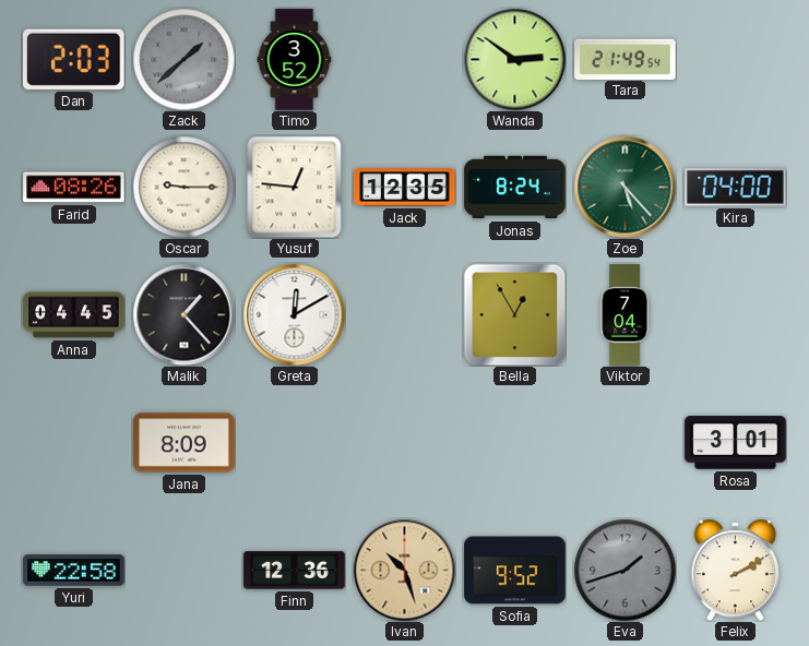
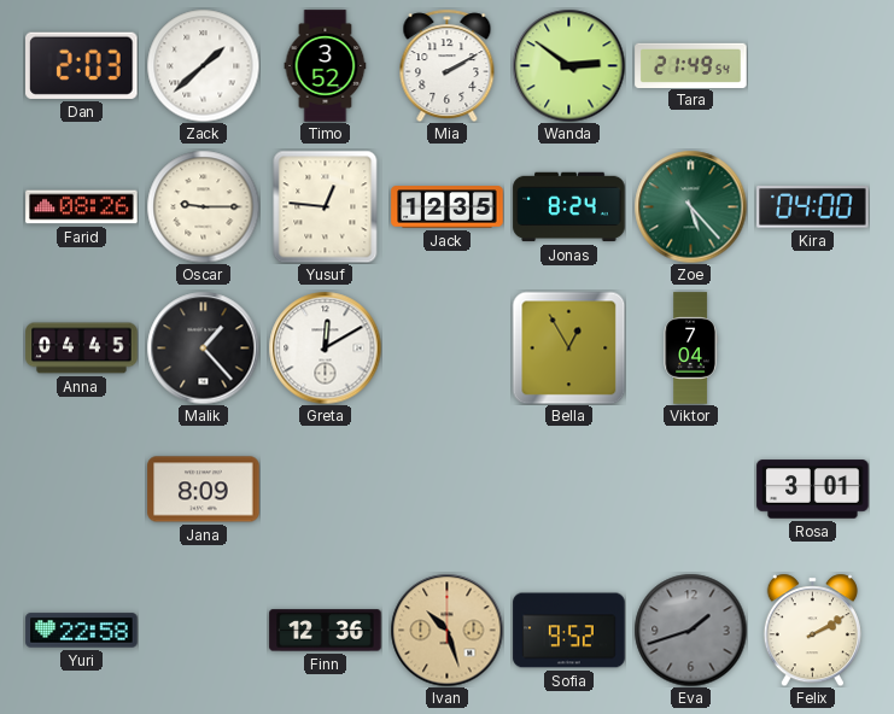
Zack dial: grey -> white
Mia: none -> 2:10
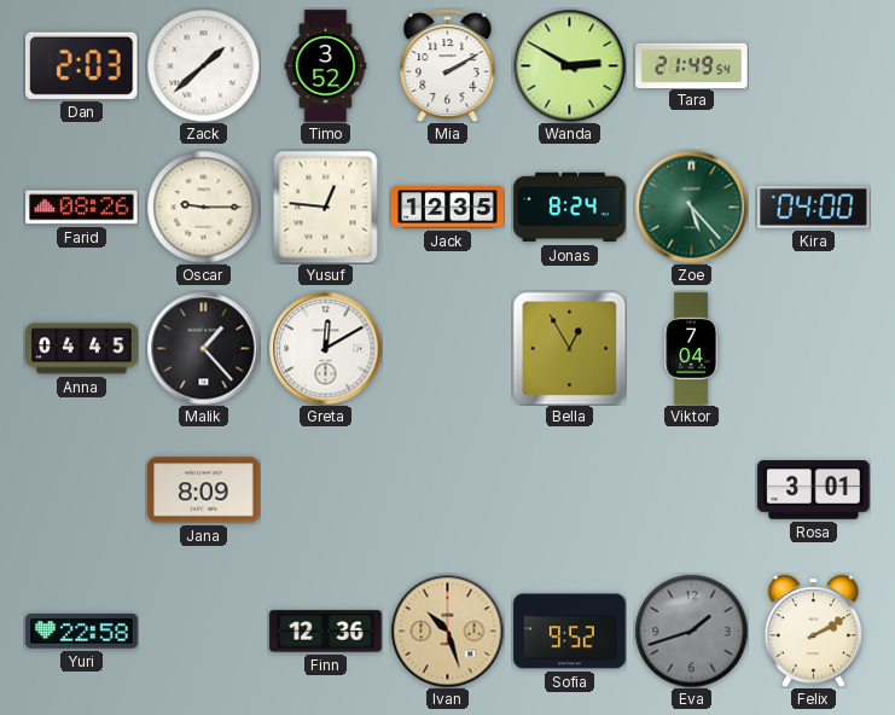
Wanda: 2:51 -> 2:50
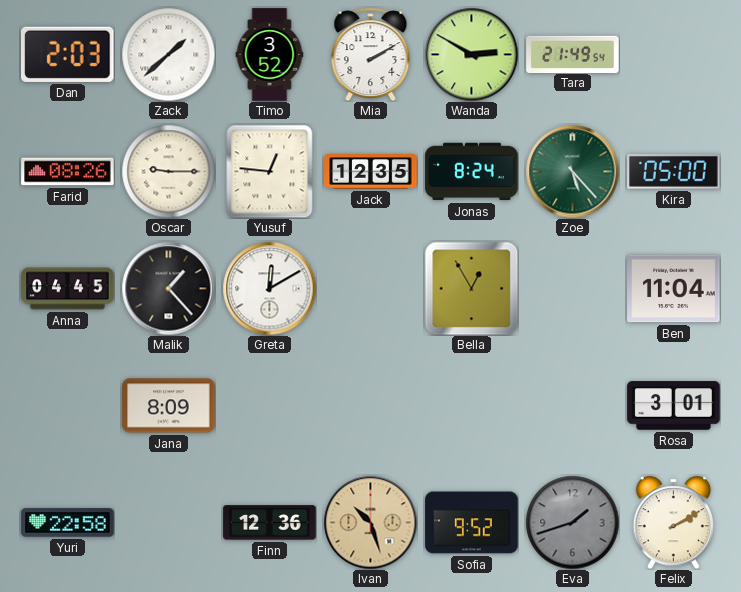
Kira: 04:00 -> 05:00
Viktor: 7:04 -> none
Ben: none -> 11:04
